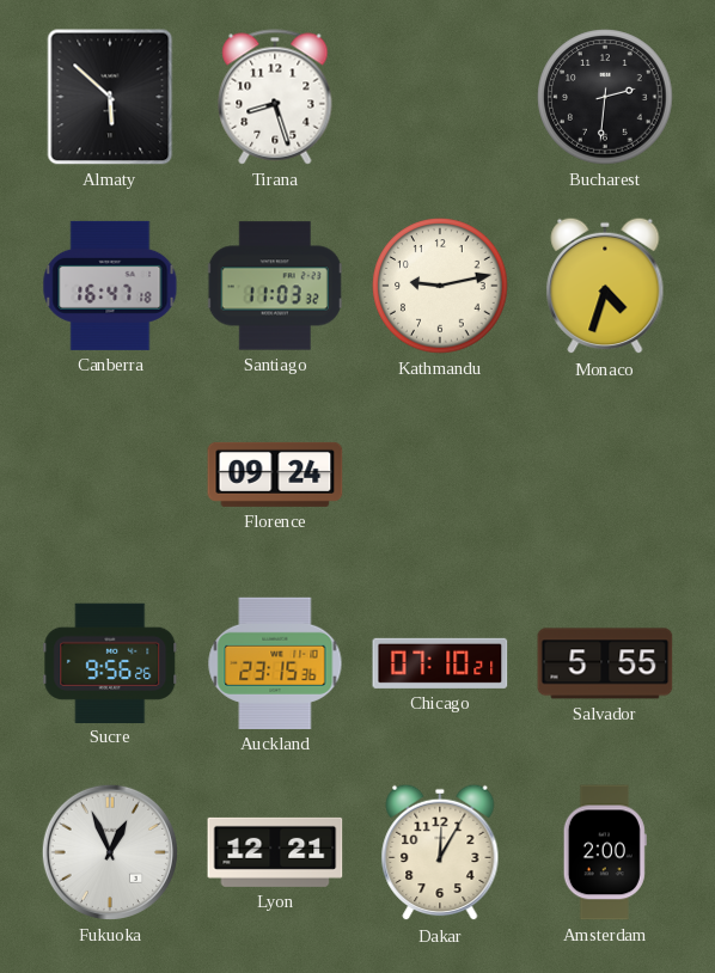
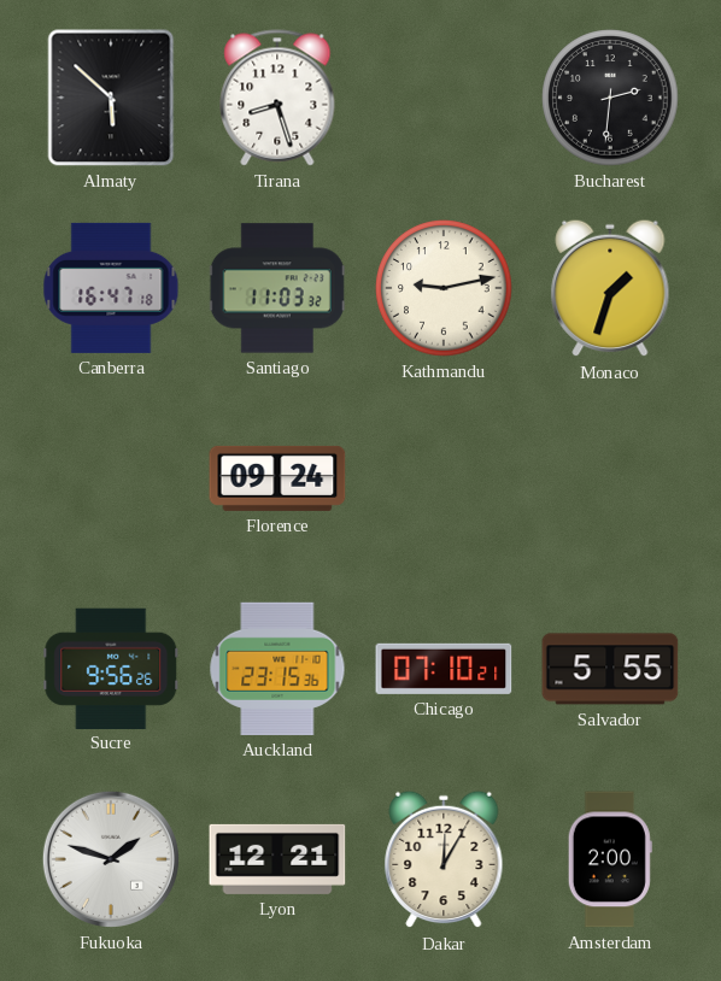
Monaco: 4:33 -> 1:33
Fukuoka: 12:56 -> 1:48
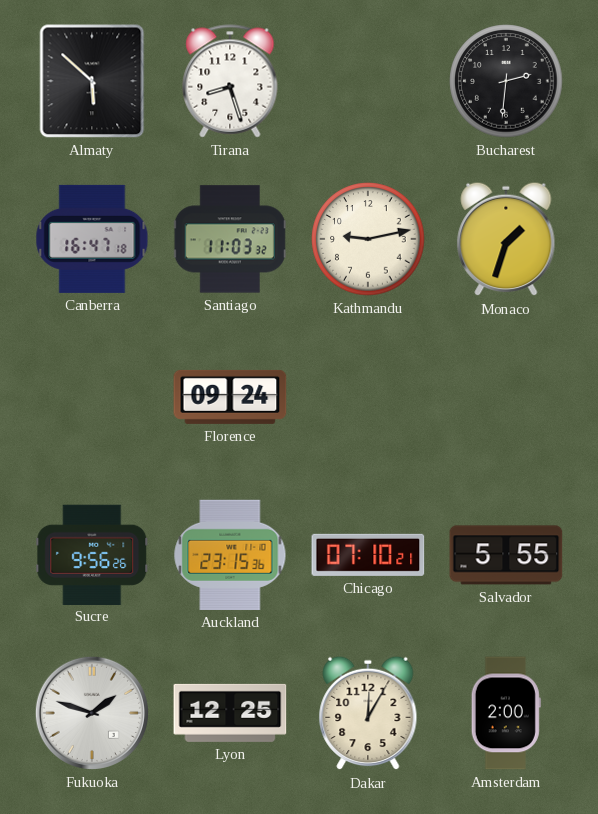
Lyon: 12:21 -> 12:25
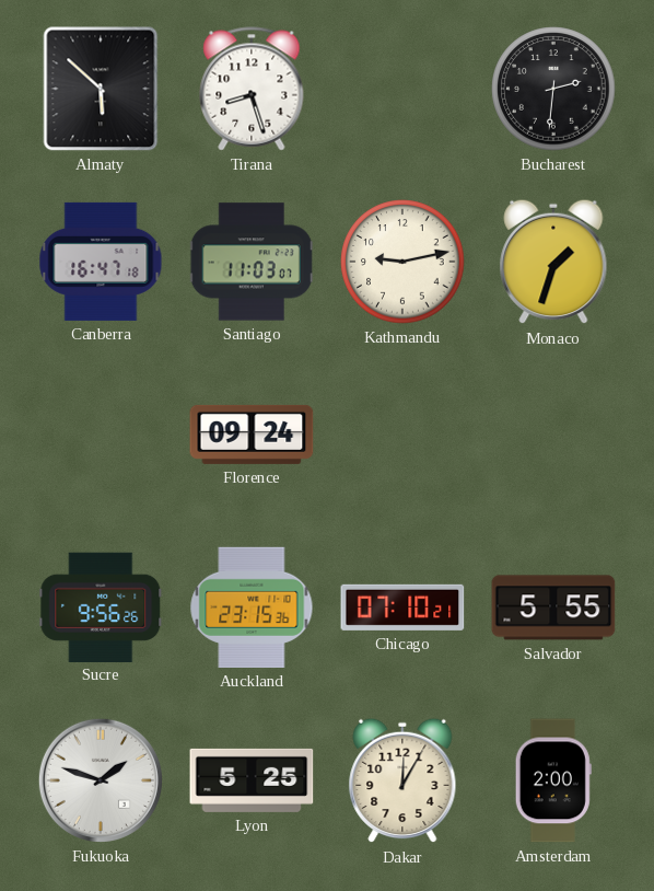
Santiago: 11:03:32 -> 11:03:07
Lyon: 12:25 -> 5:25
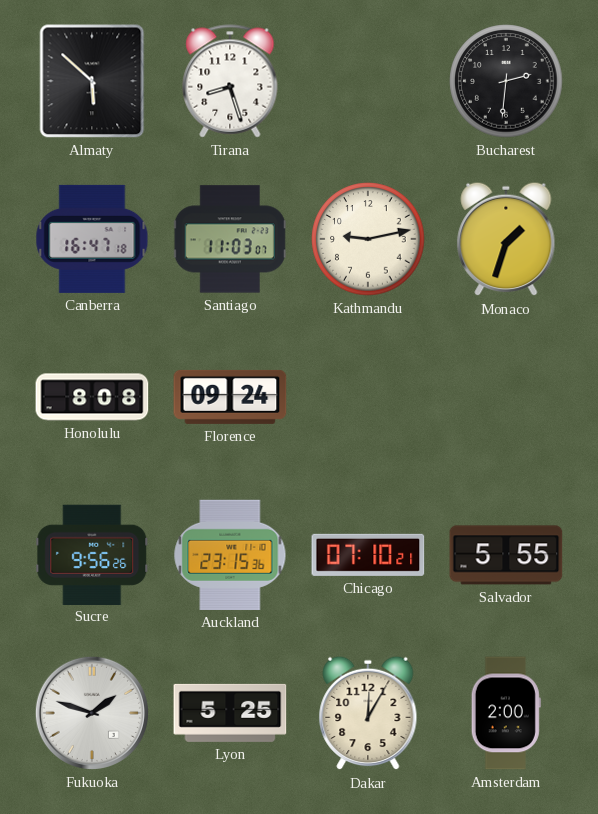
Honolulu: none -> 8:08
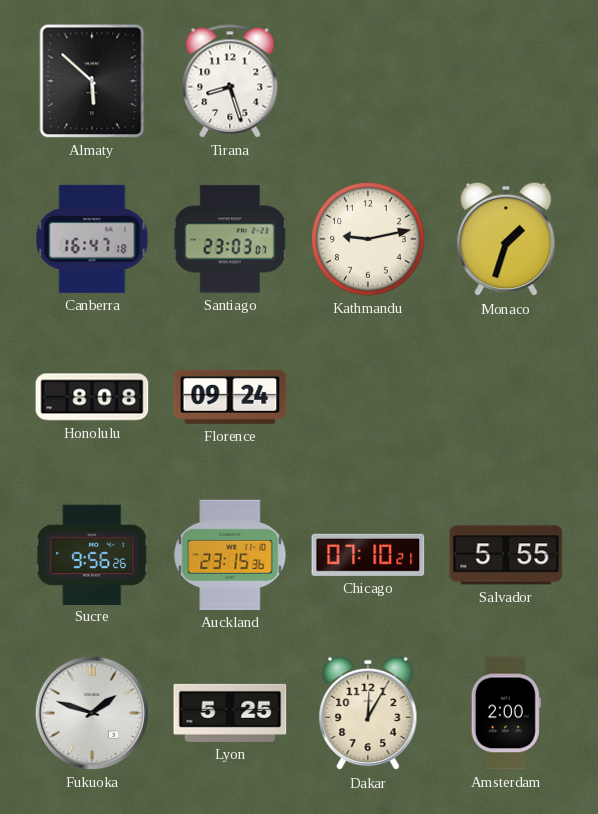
Bucharest: 2:31 -> none
Santiago: 11:03 -> 23:03
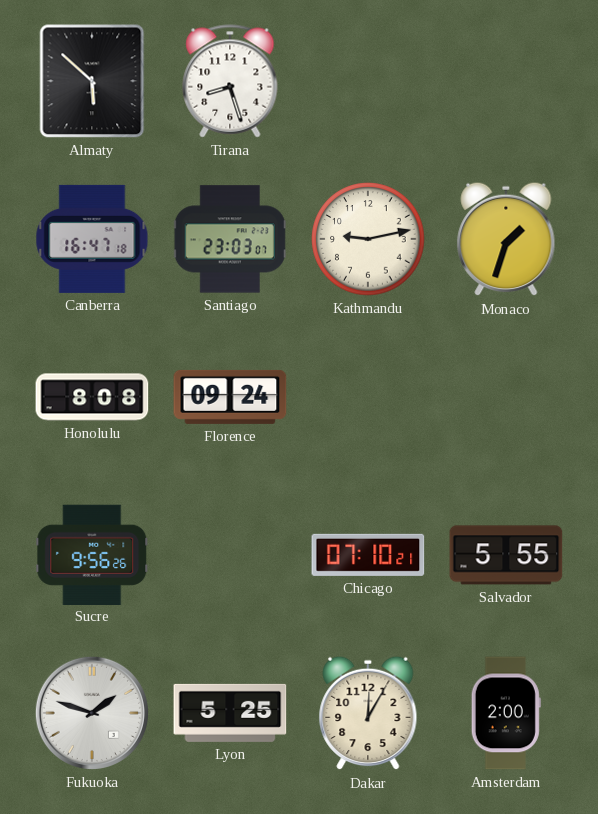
Auckland: 23:15 -> none
